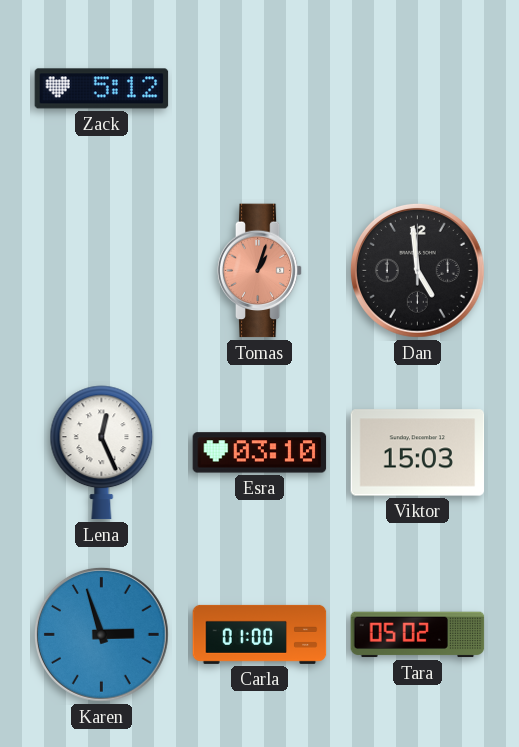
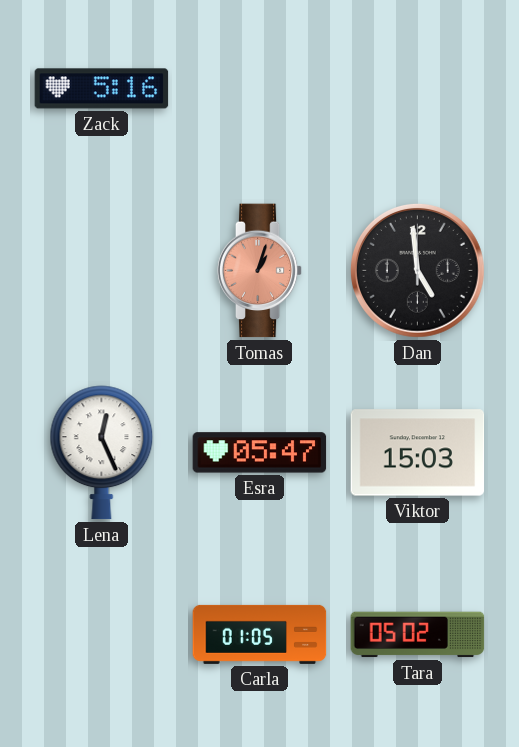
Zack: 5:12 -> 5:16
Esra: 03:10 -> 05:47
Karen: 2:57 -> none
Carla: 01:00 -> 01:05
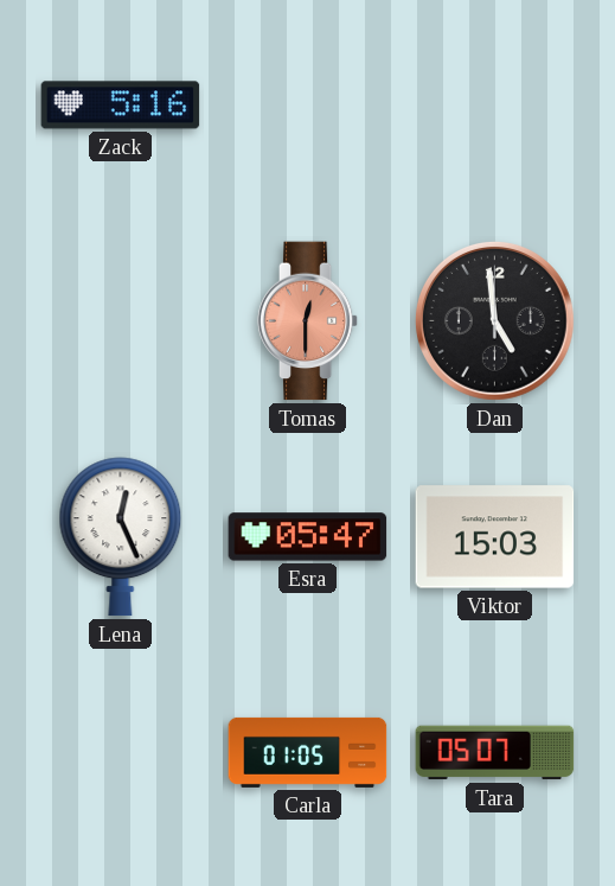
Tomas: 1:03 -> 12:30
Tara: 05:02 -> 05:07
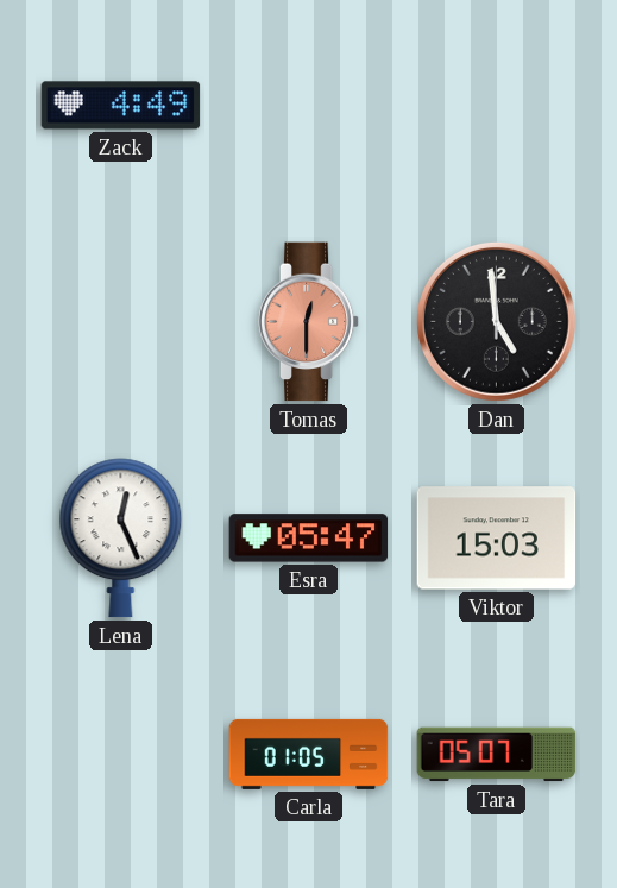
Zack: 5:16 -> 4:49
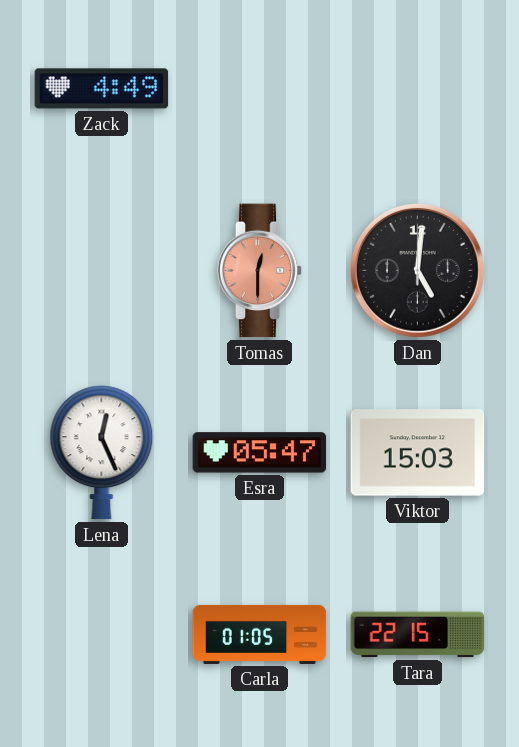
Dan: 4:59 -> 5:01
Tara: 05:07 -> 22:15
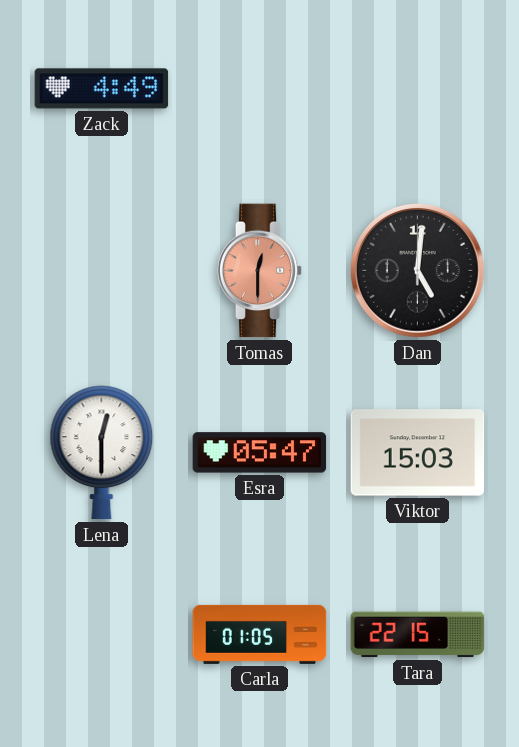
Lena: 12:26 -> 12:30
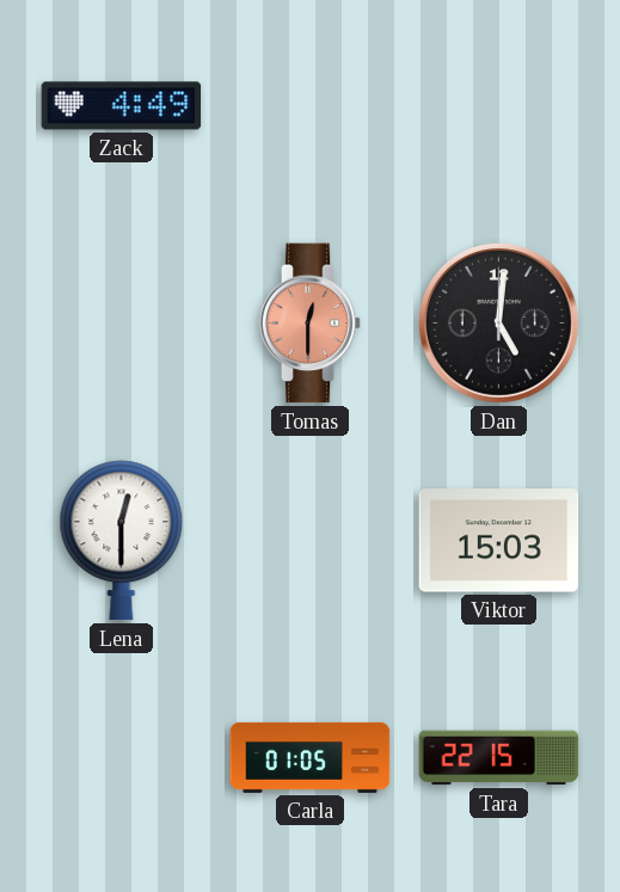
Esra: 05:47 -> none
